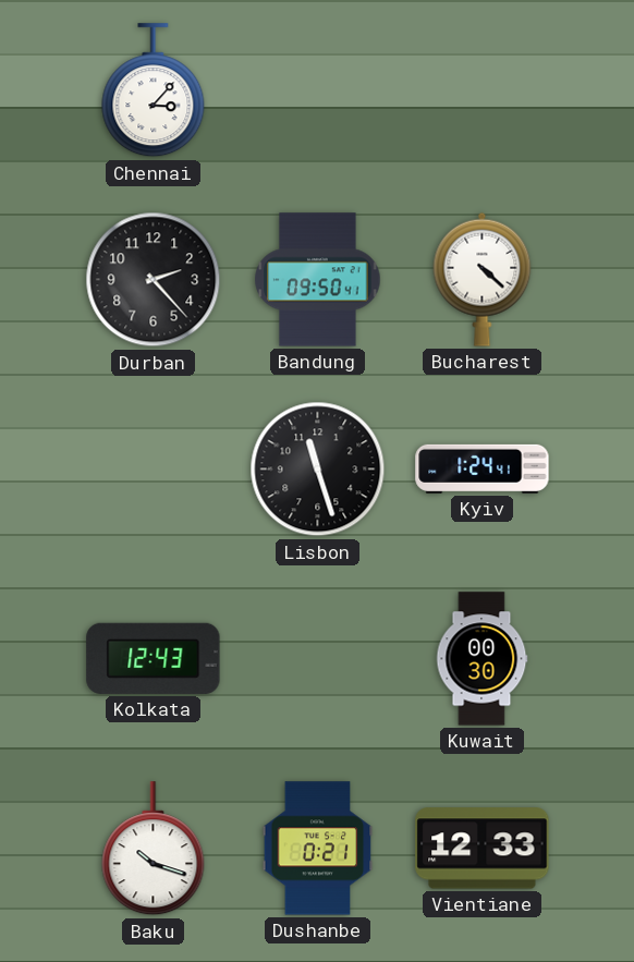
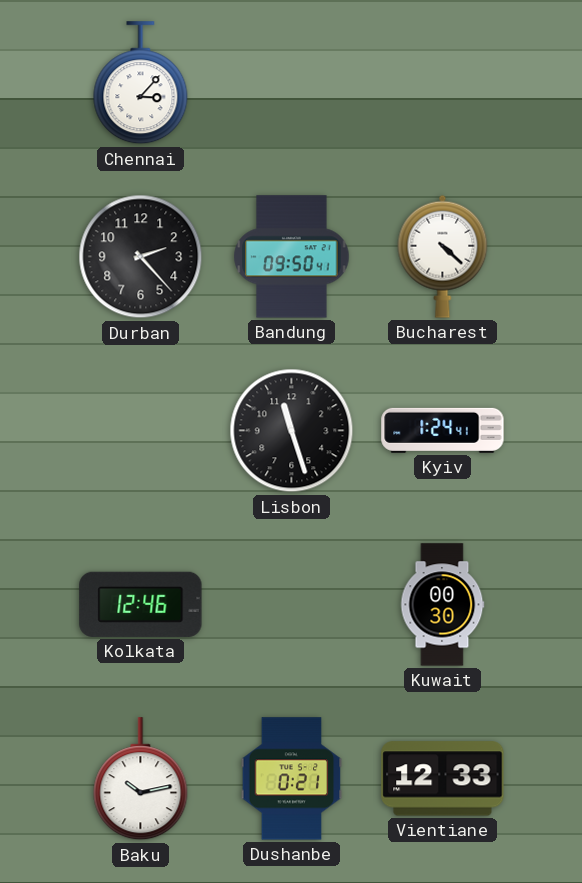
Kolkata: 12:43 -> 12:46
Baku: 10:18 -> 10:13
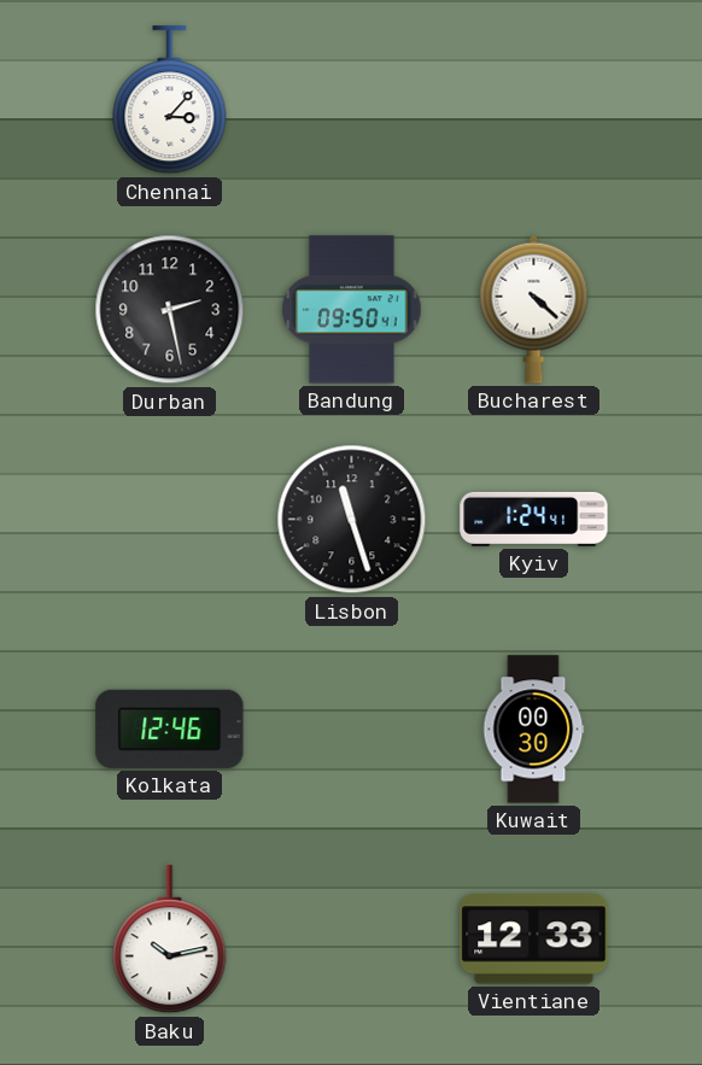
Durban: 2:23 -> 2:28
Dushanbe: 0:21 -> none
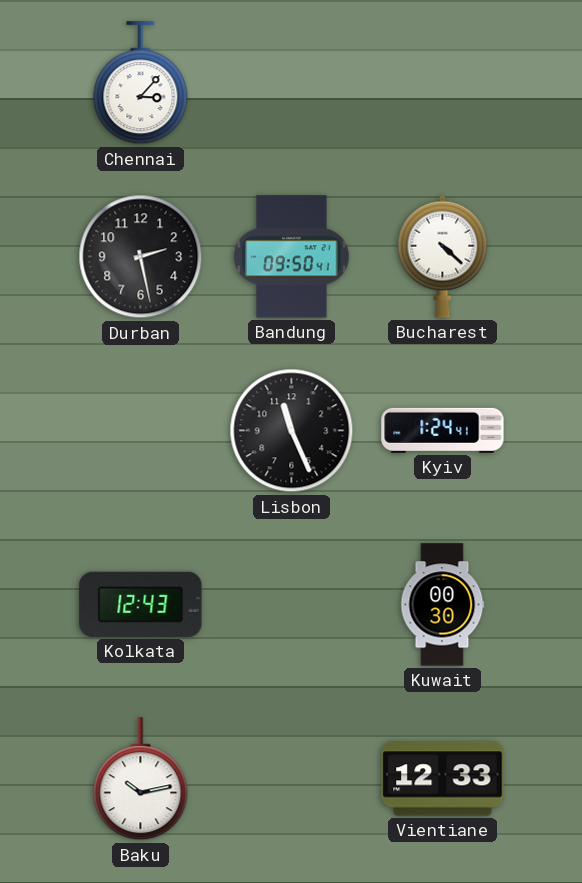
Lisbon: 11:27 -> 11:26
Kolkata: 12:46 -> 12:43
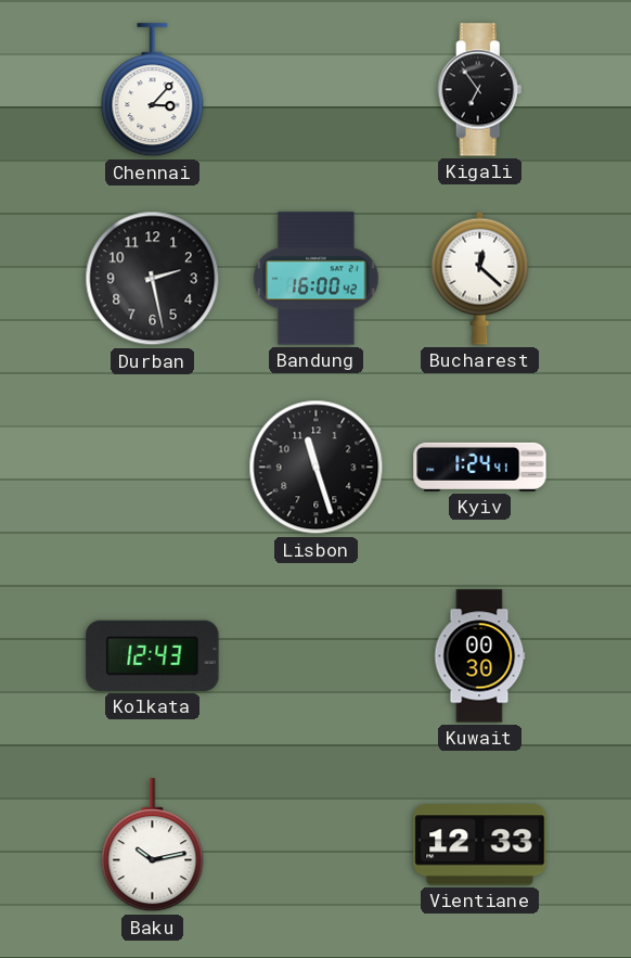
Kigali: none -> 6:54
Bandung: 09:50 -> 16:00
Bucharest: 4:22 -> 12:22
Lisbon: 11:26 -> 11:27
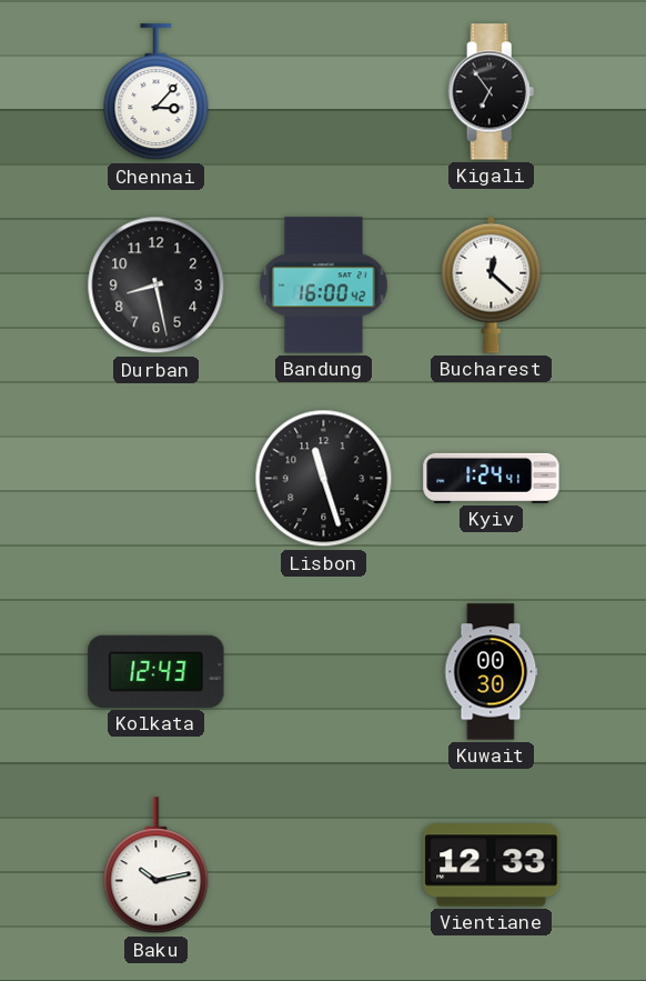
Durban: 2:28 -> 8:28
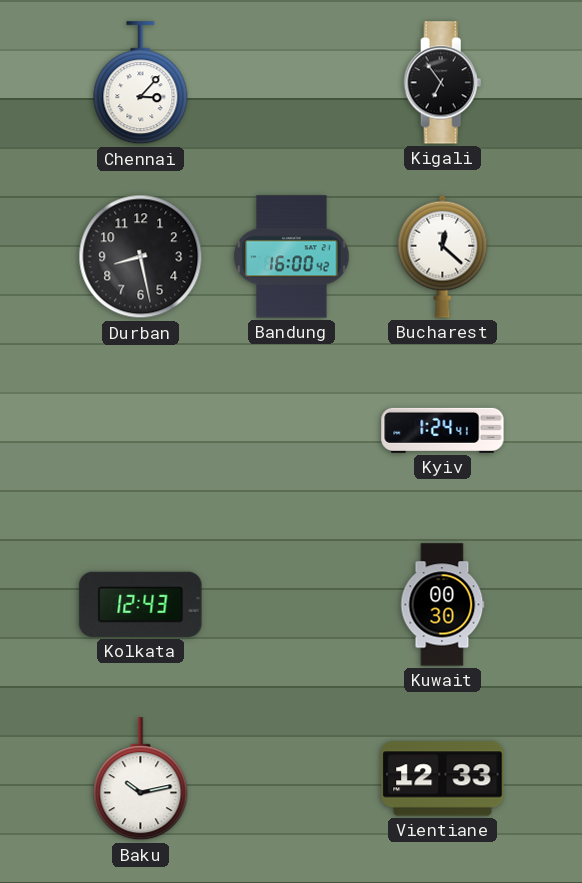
Lisbon: 11:27 -> none
